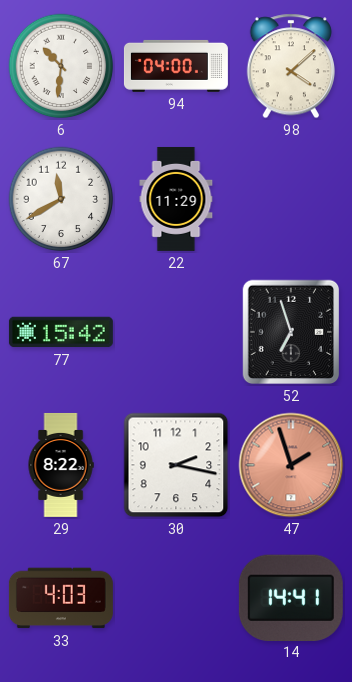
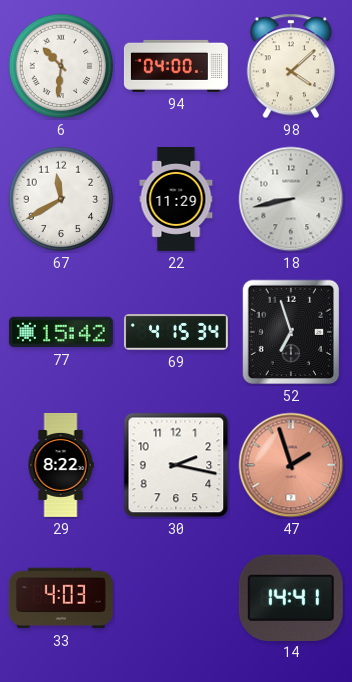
18: none -> 8:43
69: none -> 4:15
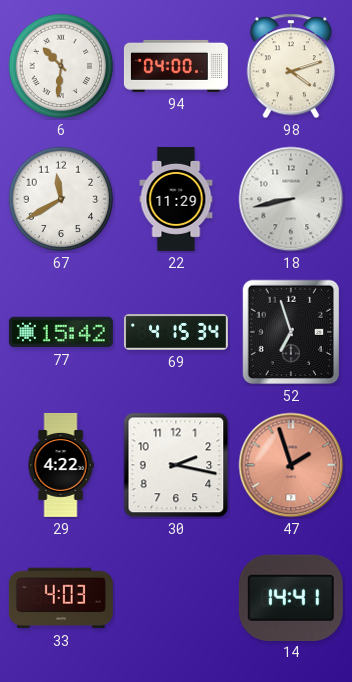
98: 4:08 -> 4:12
29: 8:22 -> 4:22
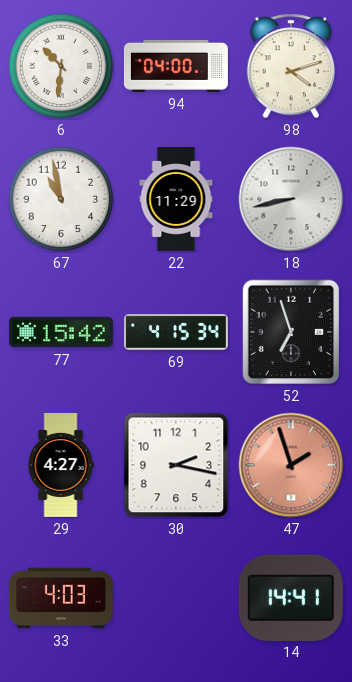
67: 11:40 -> 10:58
29: 4:22 -> 4:27
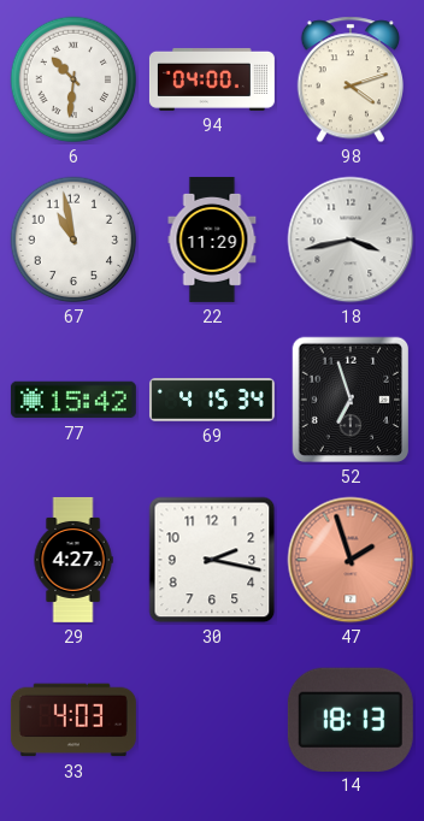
18: 8:43 -> 3:43
14: 14:41 -> 18:13
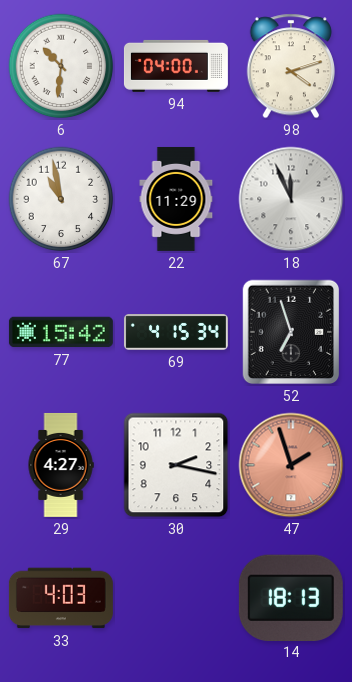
18: 3:43 -> 11:56
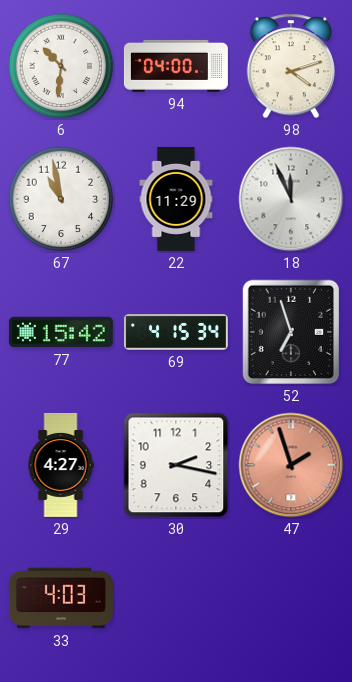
14: 18:13 -> none
